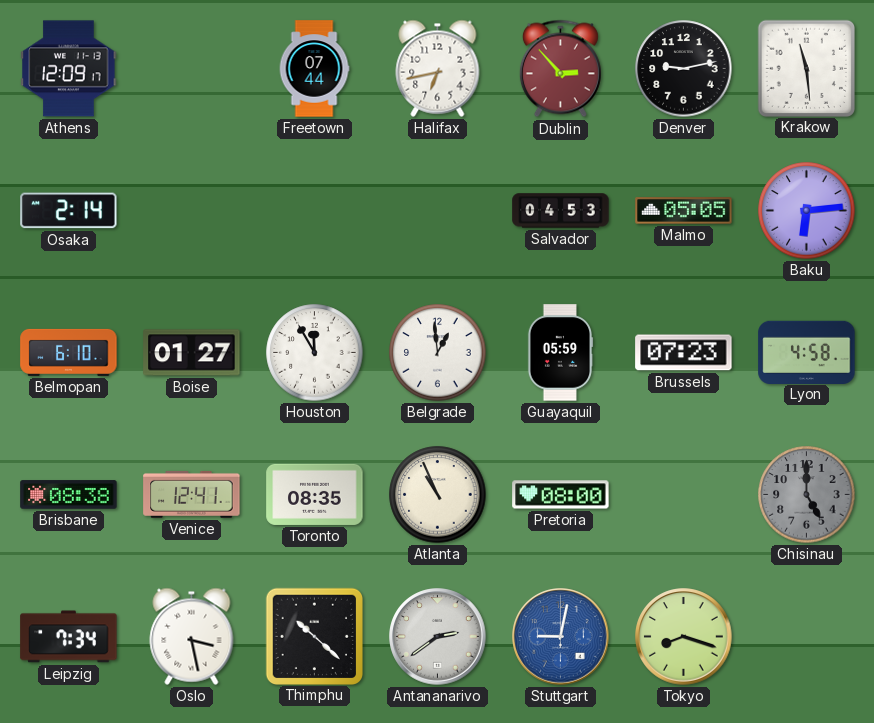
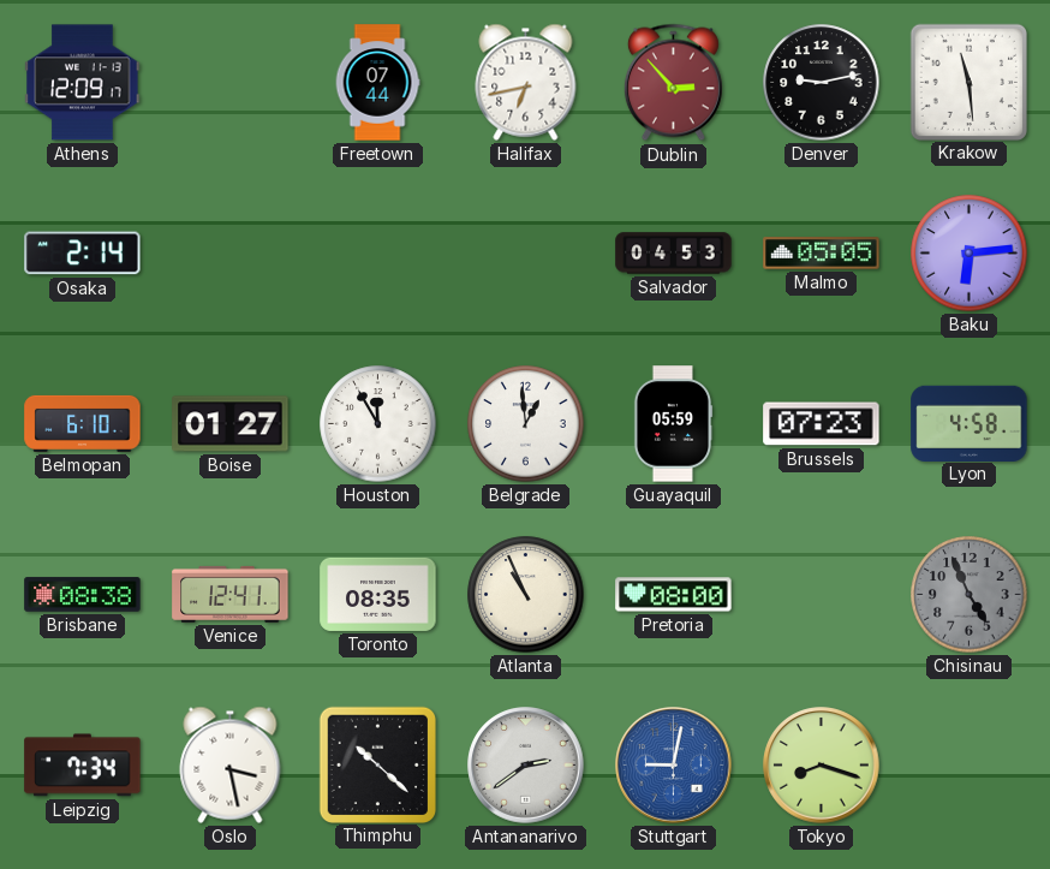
Chisinau: 5:00 -> 4:56
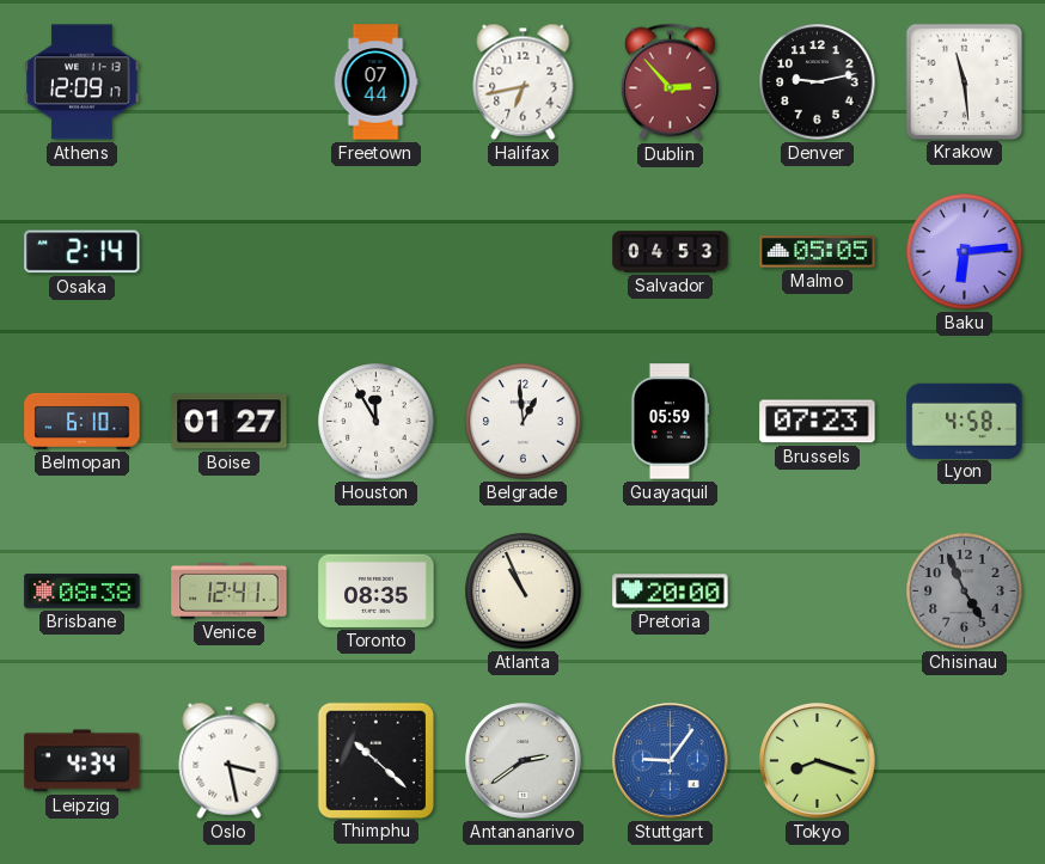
Pretoria: 08:00 -> 20:00
Leipzig: 7:34 -> 4:34
Stuttgart: 9:02 -> 9:06
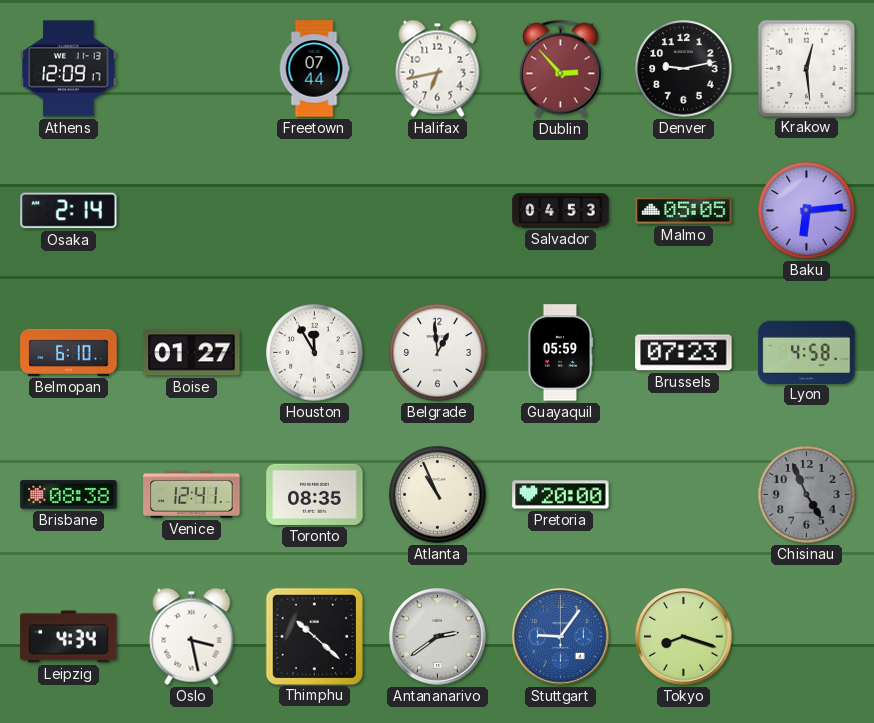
Krakow: 11:29 -> 12:29
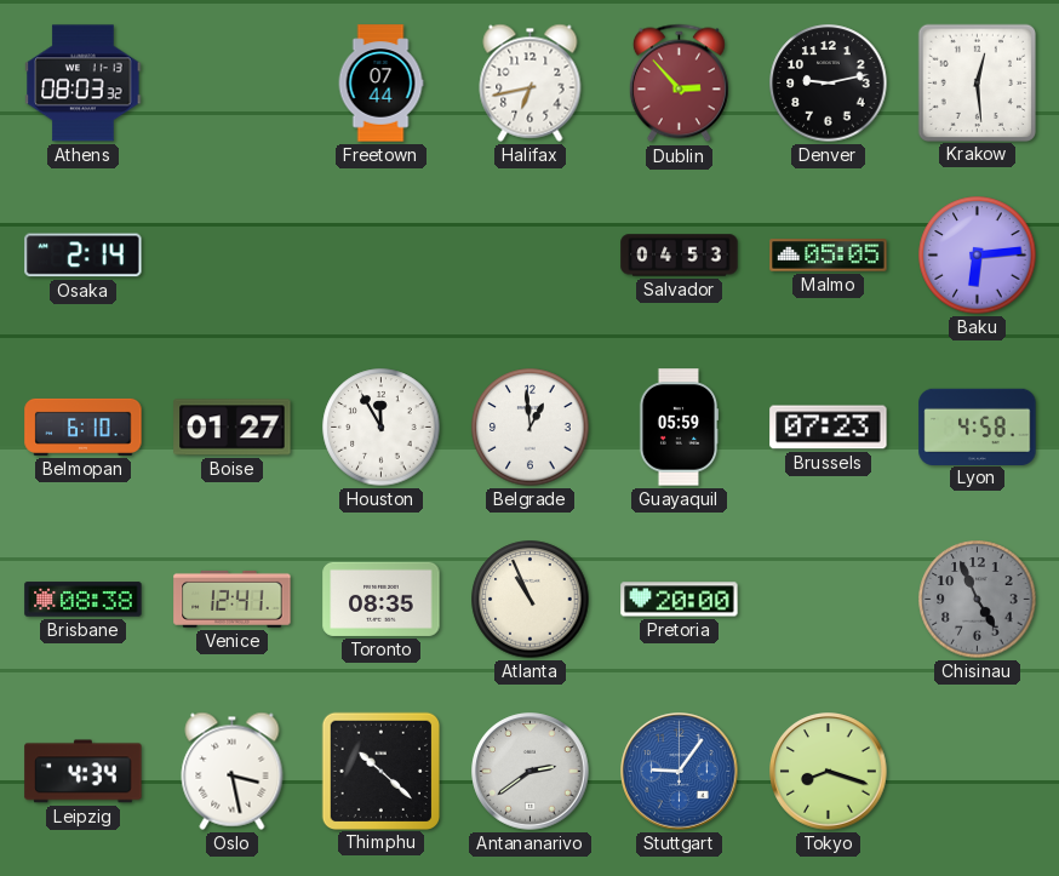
Athens: 12:09 -> 08:03
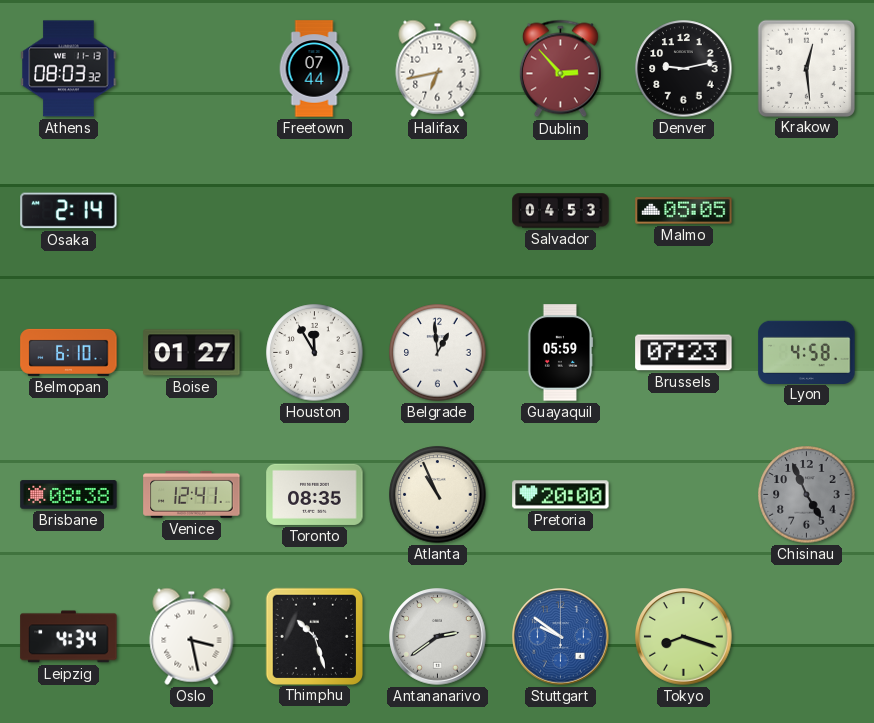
Baku: 6:14 -> none
Thimphu: 10:22 -> 10:27
Stuttgart: 9:06 -> 9:51
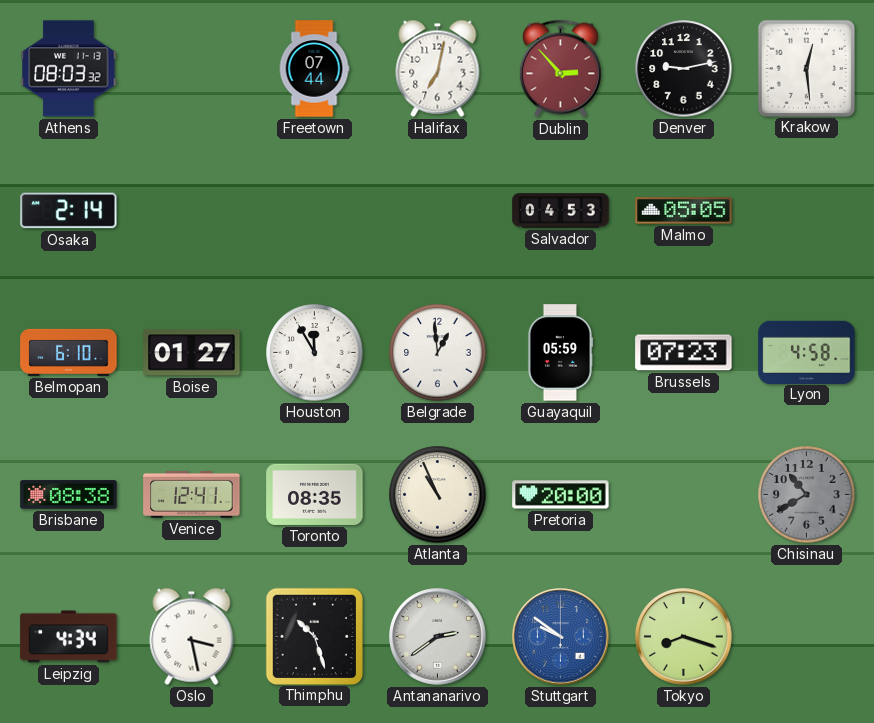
Halifax: 6:43 -> 7:02
Chisinau: 4:56 -> 10:40
